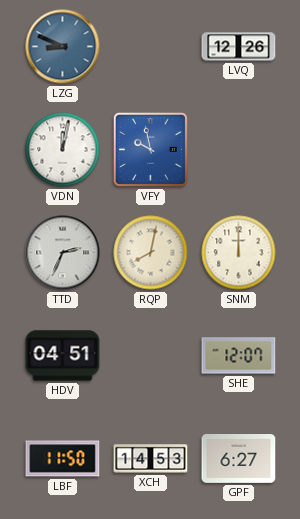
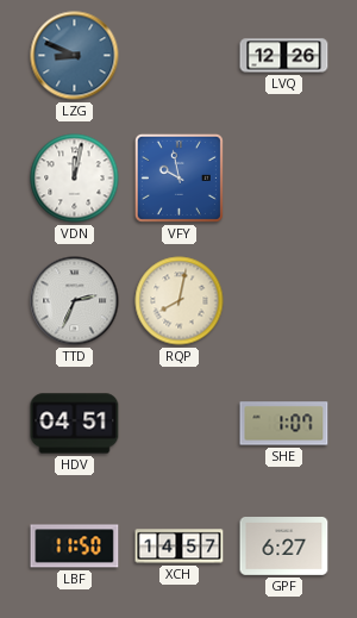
SNM: 12:00 -> none
SHE: 12:07 -> 1:07
XCH: 14:53 -> 14:57
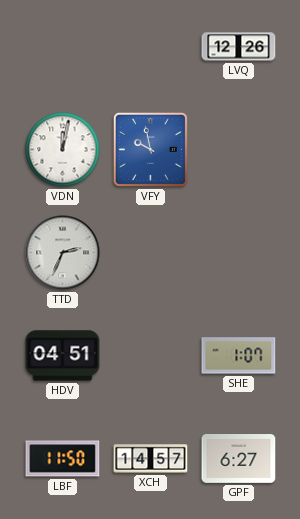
LZG: 8:49 -> none
RQP: 8:02 -> none
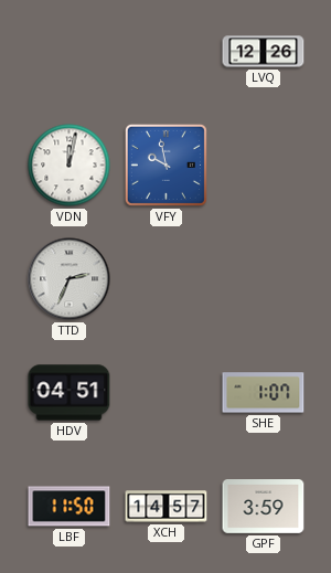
GPF: 6:27 -> 3:59
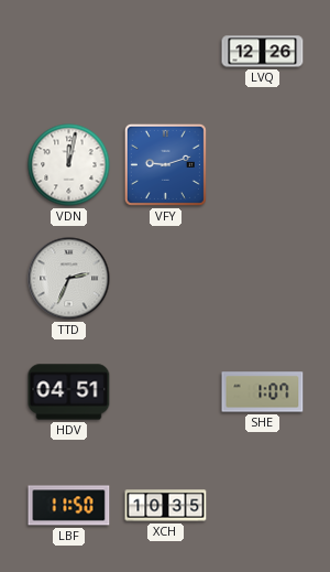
VFY: 9:58 -> 9:12
XCH: 14:57 -> 10:35
GPF: 3:59 -> none
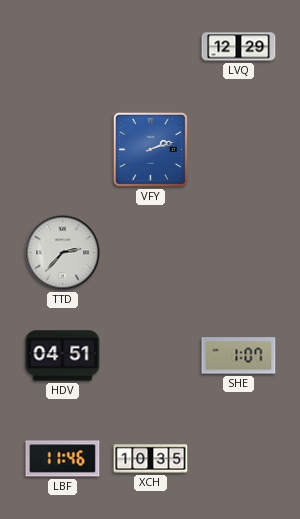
LVQ: 12:26 -> 12:29
VDN: 12:02 -> none
VFY: 9:12 -> 2:12
TTD: 2:34 -> 2:37
LBF: 11:50 -> 11:46
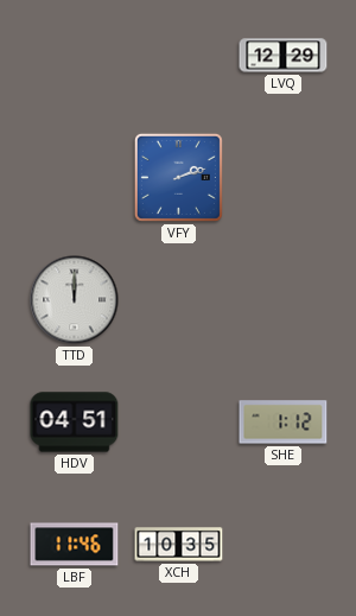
TTD: 2:37 -> 12:00
SHE: 1:07 -> 1:12
